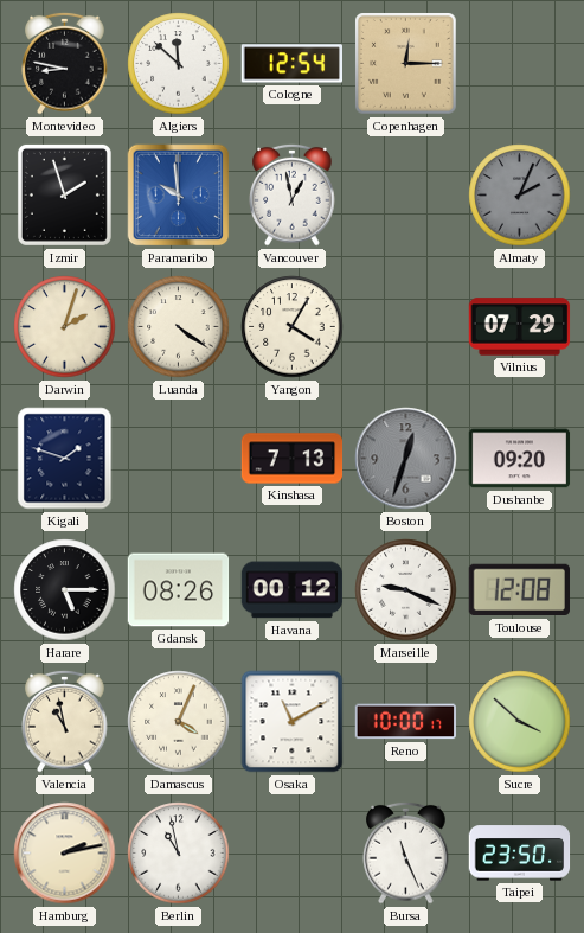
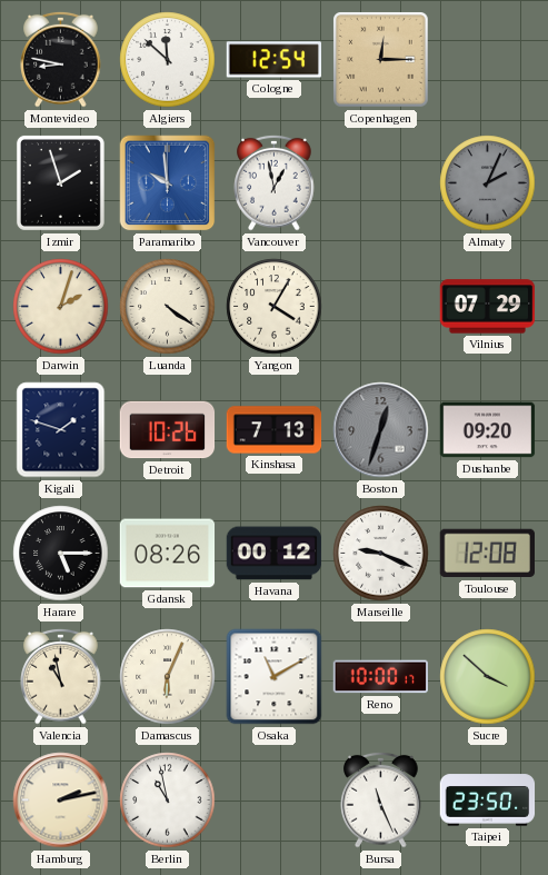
Detroit: none -> 10:26
Damascus: 4:04 -> 6:04
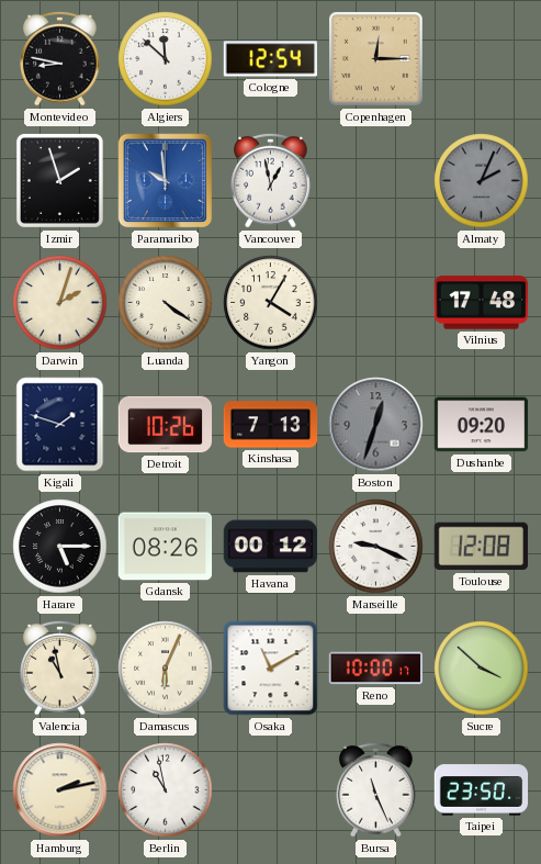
Vilnius: 07:29 -> 17:48
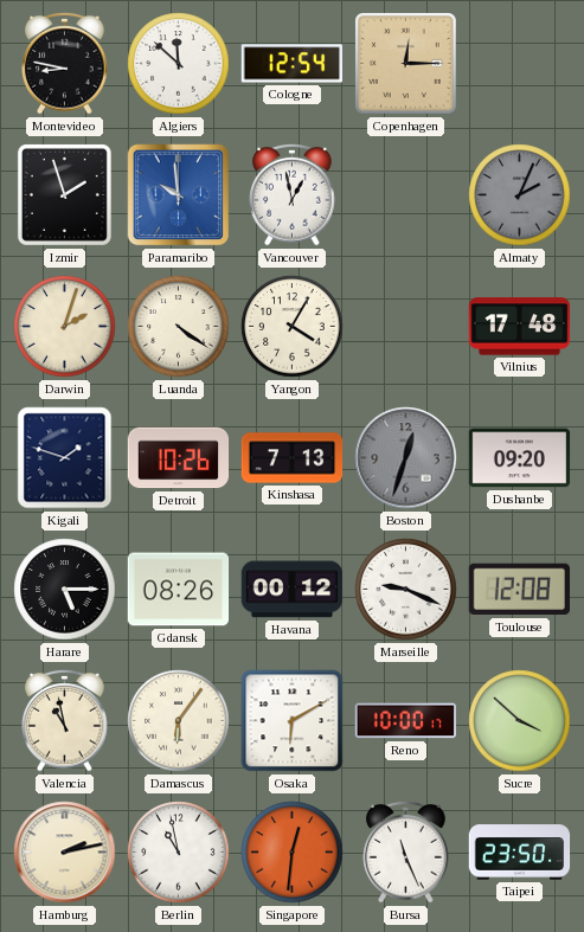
Damascus: 6:04 -> 6:06
Osaka: 11:10 -> 6:10
Singapore: none -> 12:31
